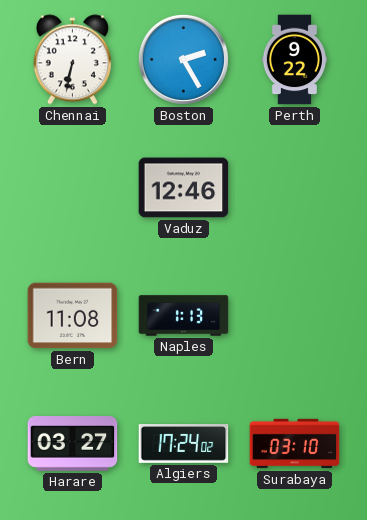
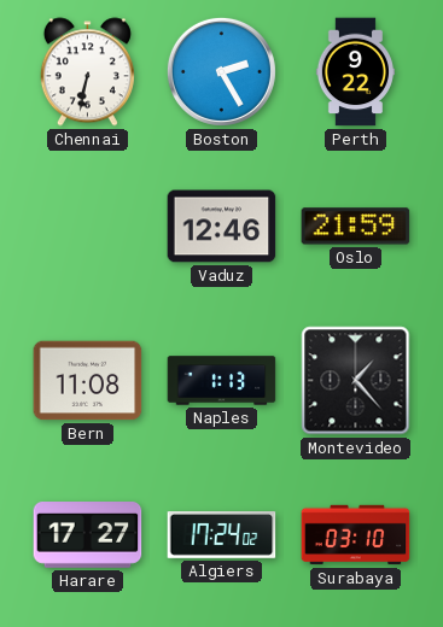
Oslo: none -> 21:59
Montevideo: none -> 1:23
Harare: 03:27 -> 17:27
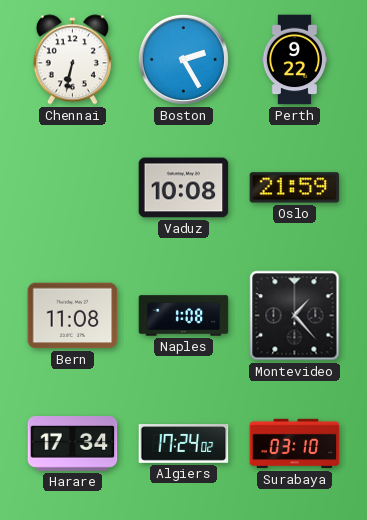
Vaduz: 12:46 -> 10:08
Naples: 1:13 -> 1:08
Harare: 17:27 -> 17:34
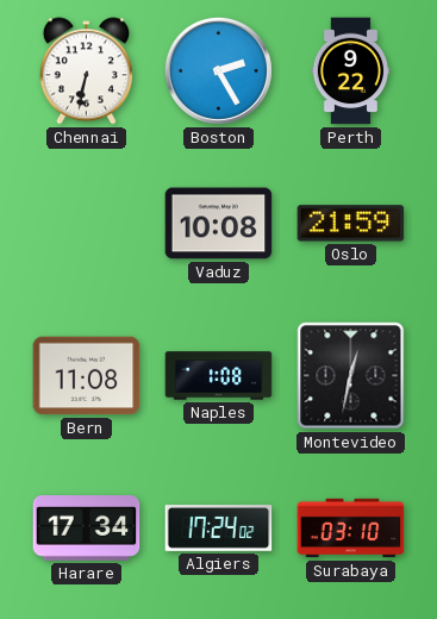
Montevideo: 1:23 -> 12:32
